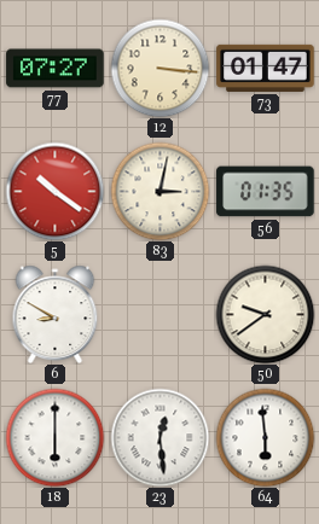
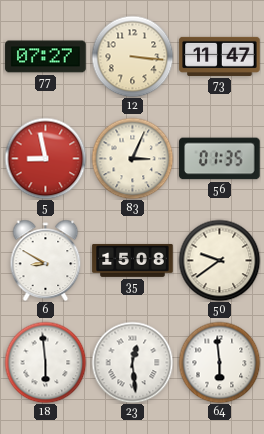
73: 01:47 -> 11:47
5: 10:21 -> 8:58
83: 3:02 -> 3:04
35: none -> 15:08
18: 6:00 -> 5:59
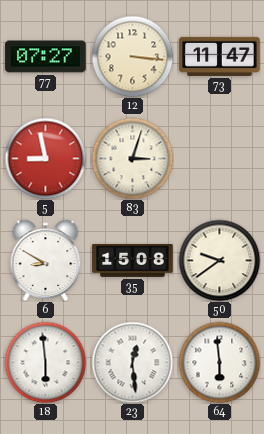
83: 3:04 -> 3:03
56: 01:35 -> none
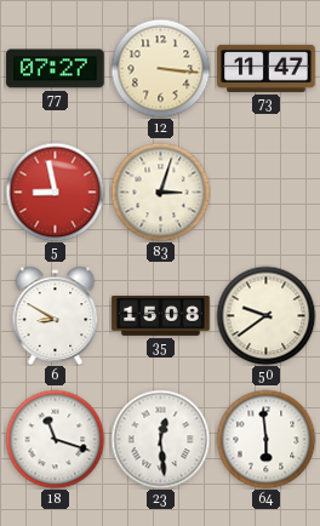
18: 5:59 -> 11:18
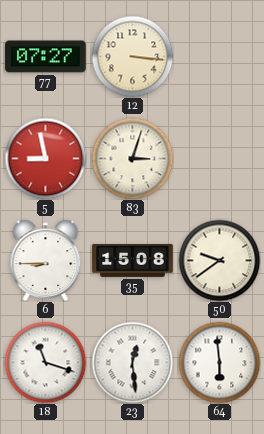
73: 11:47 -> none
6: 8:50 -> 8:45
